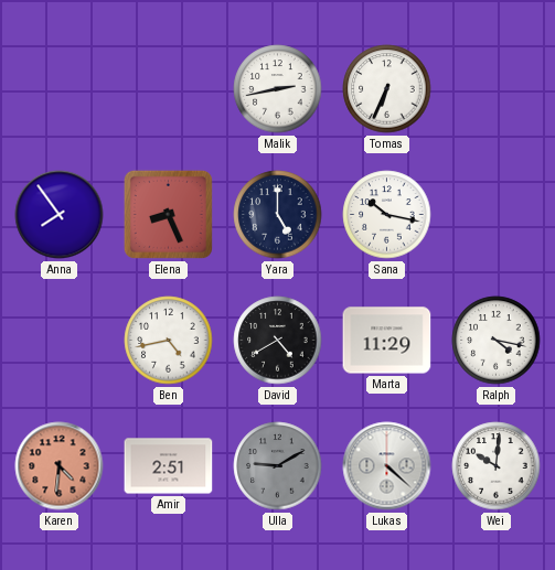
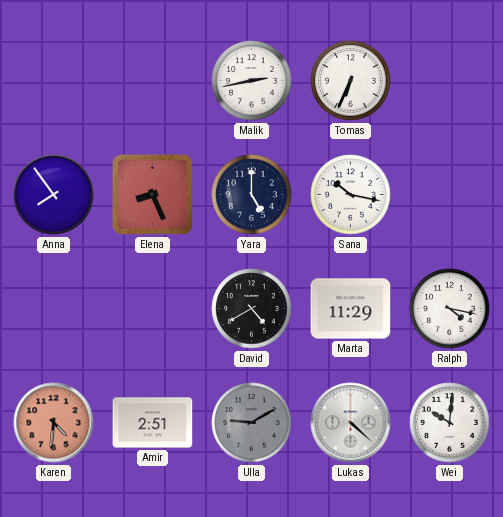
Ben: 4:43 -> none
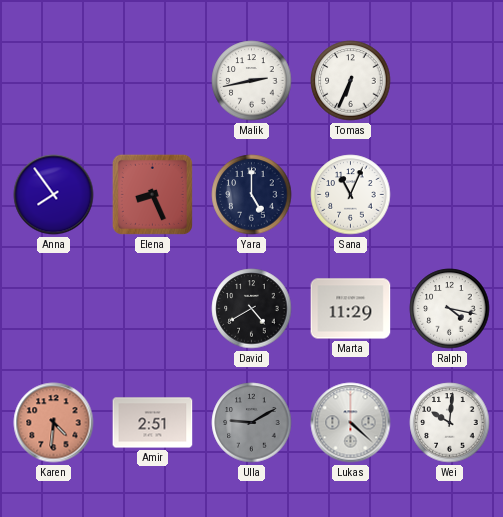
Sana: 10:17 -> 11:04
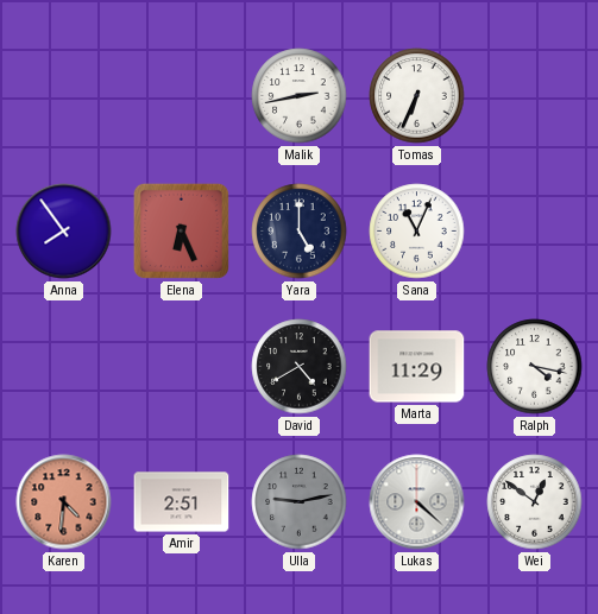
Elena: 8:26 -> 6:26
Ulla: 9:10 -> 9:13
Wei: 10:01 -> 12:51
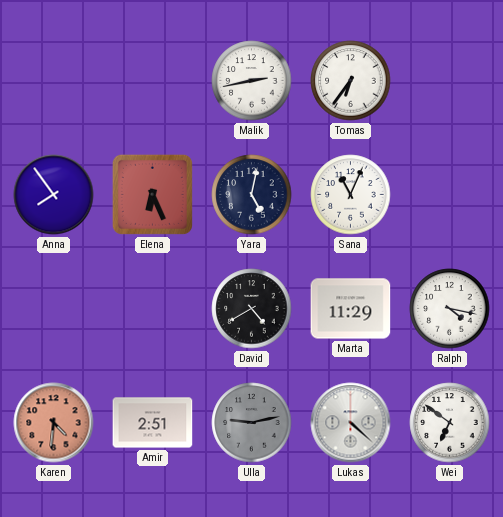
Tomas: 6:34 -> 6:36
Yara: 5:00 -> 5:02
Wei: 12:51 -> 6:51
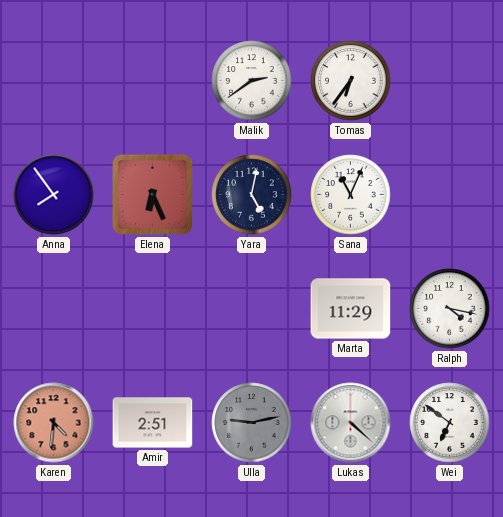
Malik: 2:43 -> 2:39
David: 4:40 -> none
